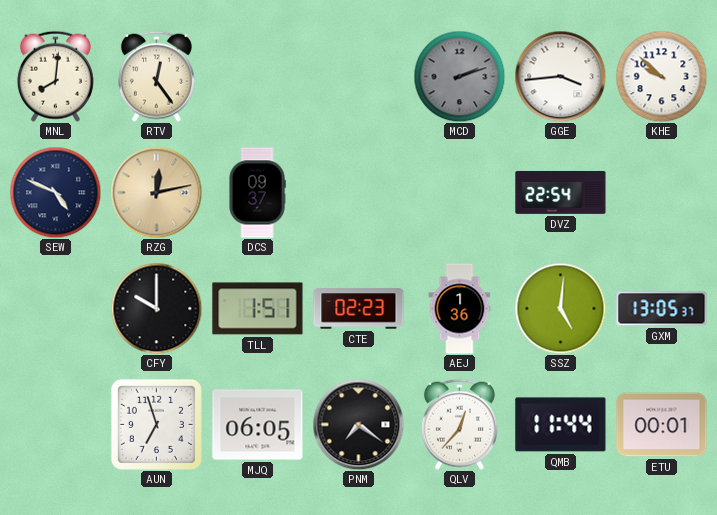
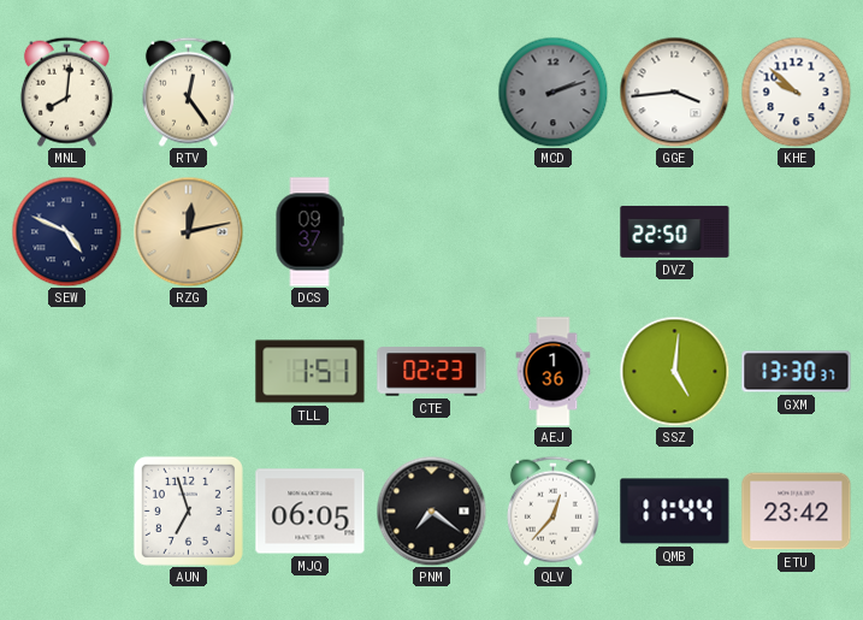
DVZ: 22:54 -> 22:50
CFY: 10:00 -> none
GXM: 13:05 -> 13:30
ETU: 00:01 -> 23:42
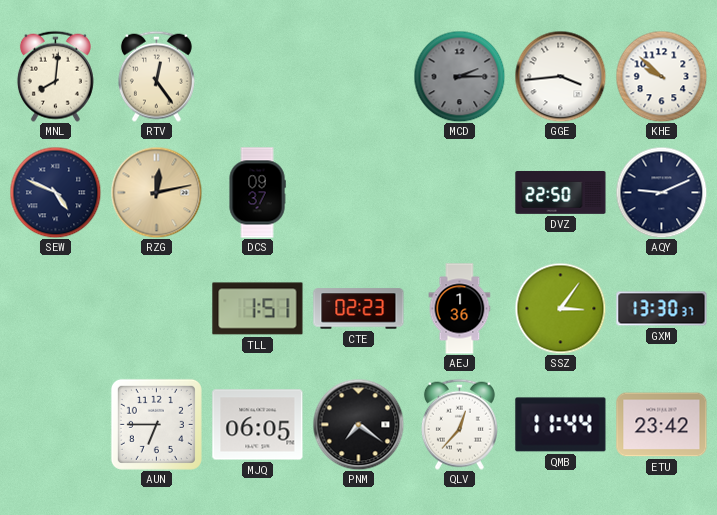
MCD: 2:12 -> 2:15
AQY: none -> 9:11
SSZ: 5:01 -> 3:06
AUN: 6:57 -> 6:45
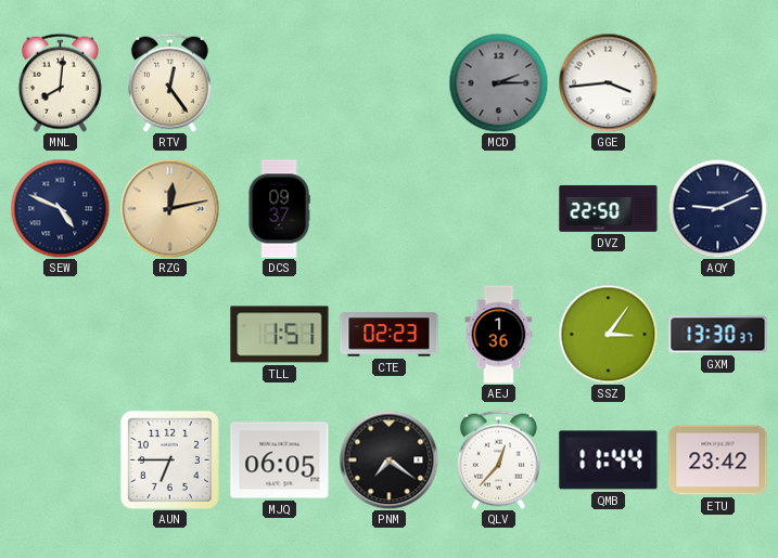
KHE: 9:52 -> none
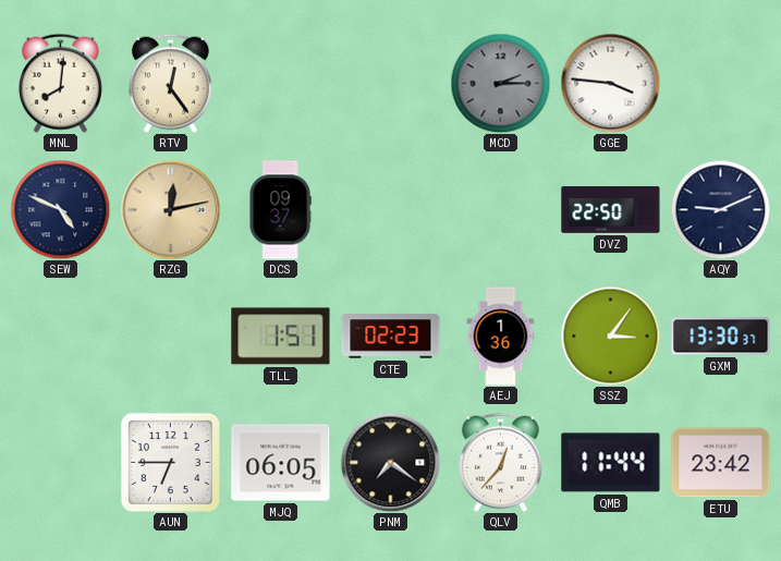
GGE: 3:44 -> 3:46
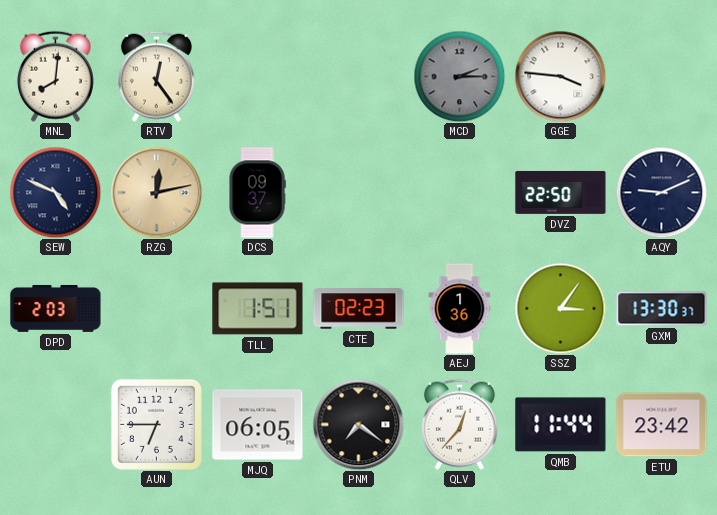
DPD: none -> 2:03
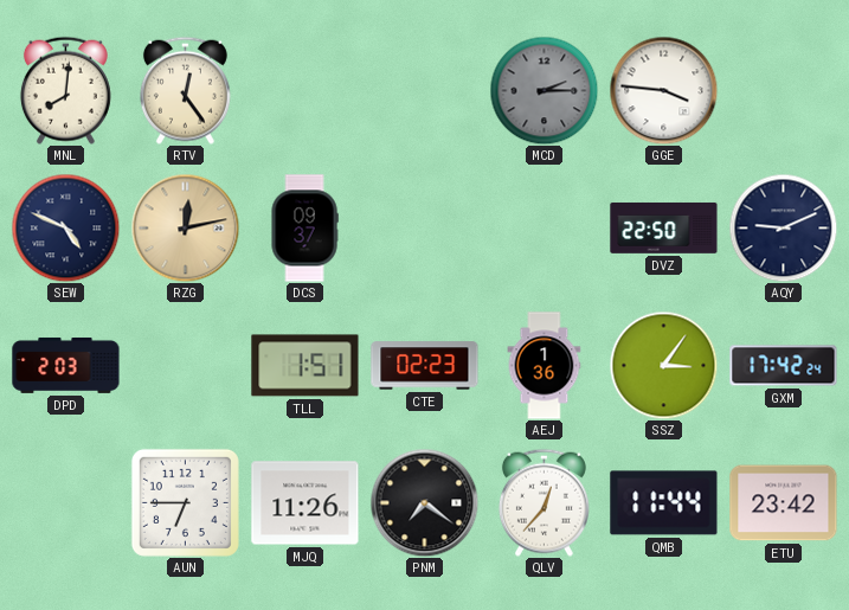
GXM: 13:30 -> 17:42
MJQ: 06:05 -> 11:26
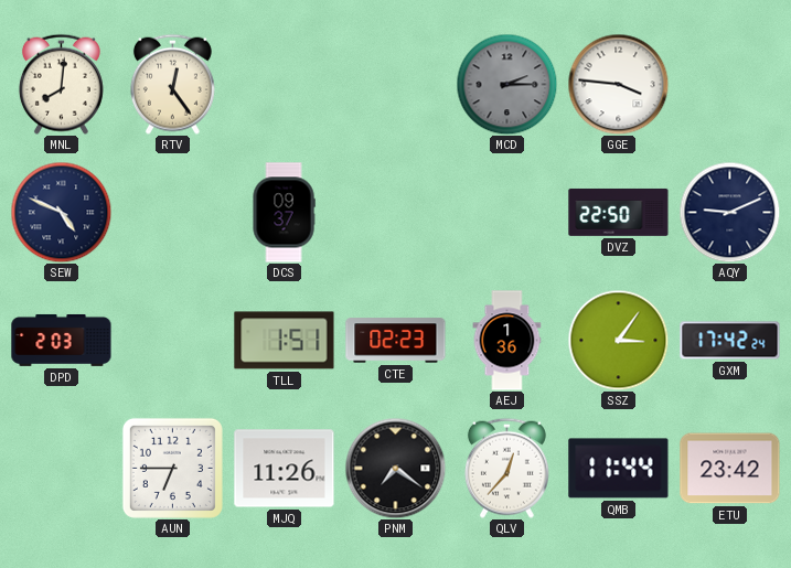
RZG: 12:13 -> none
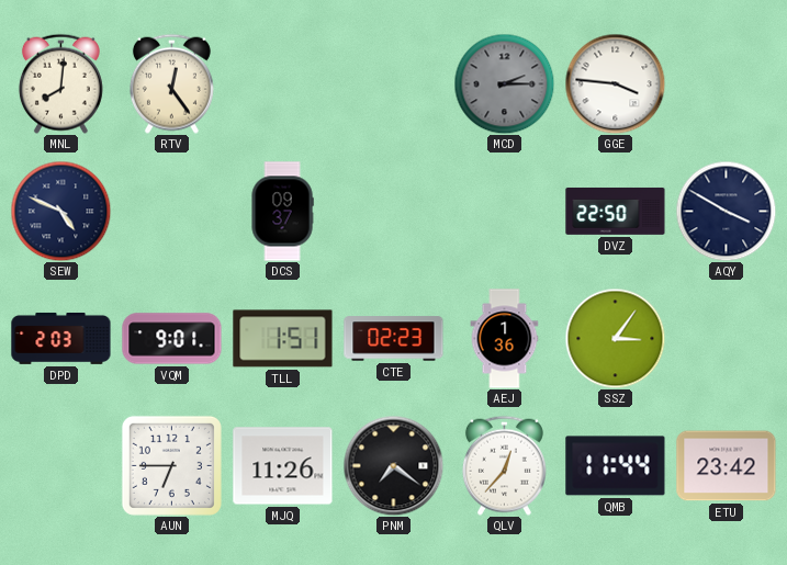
AQY: 9:11 -> 3:50
VQM: none -> 9:01
GXM: 17:42 -> none
